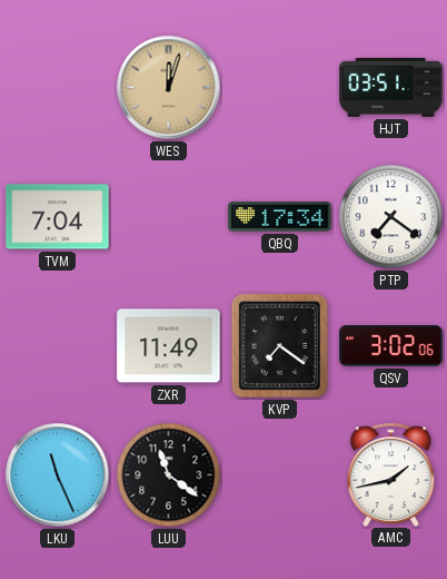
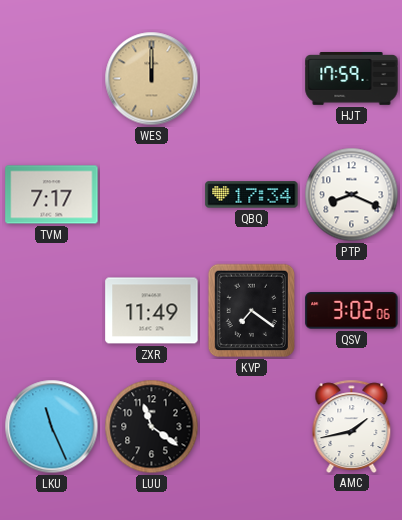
WES: 12:03 -> 12:00
HJT: 03:51 -> 17:59
TVM: 7:04 -> 7:17
PTP: 7:21 -> 8:19
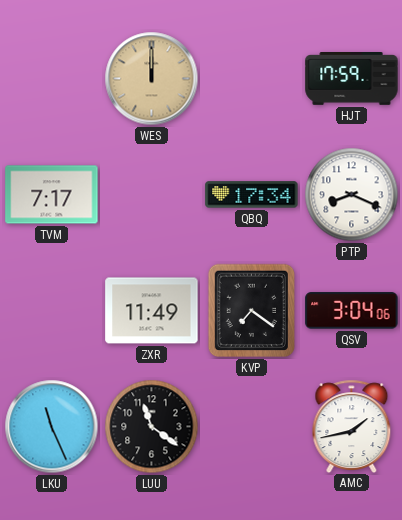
QSV: 3:02 -> 3:04
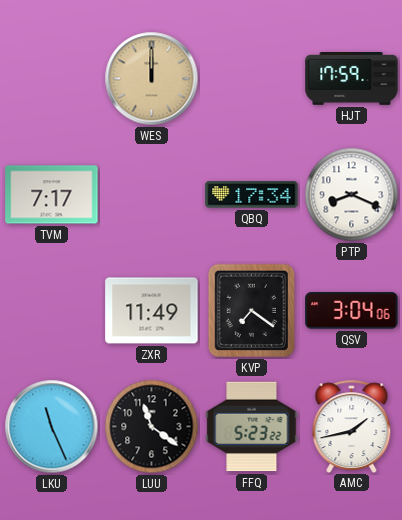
FFQ: none -> 5:23
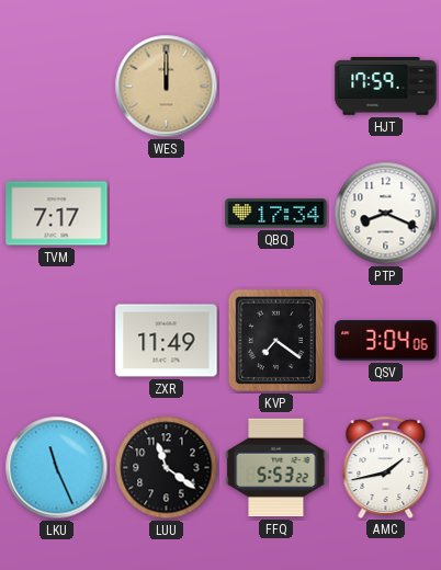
FFQ: 5:23 -> 5:53
